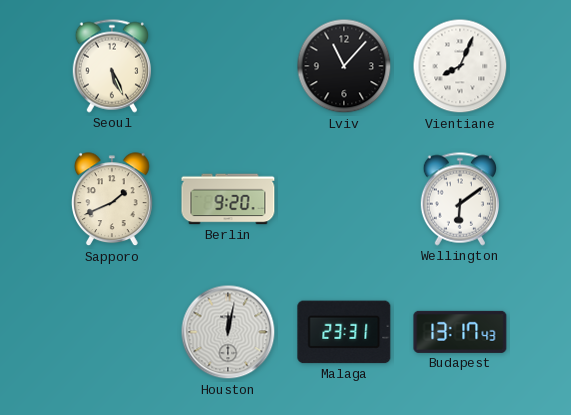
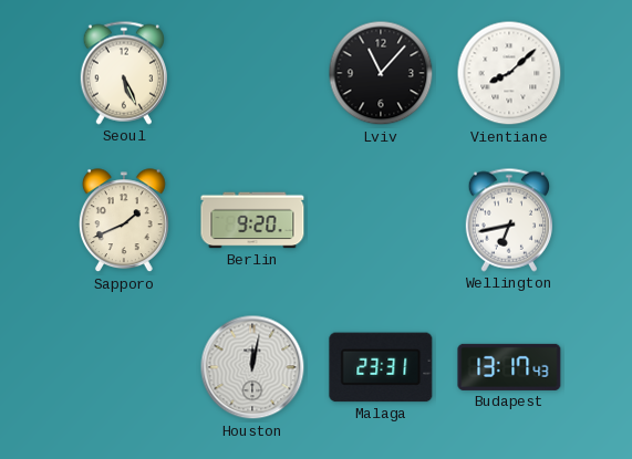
Vientiane: 8:04 -> 8:08
Wellington: 6:09 -> 6:43
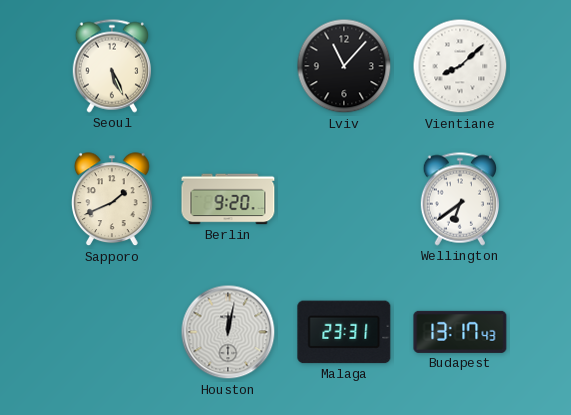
Wellington: 6:43 -> 6:39
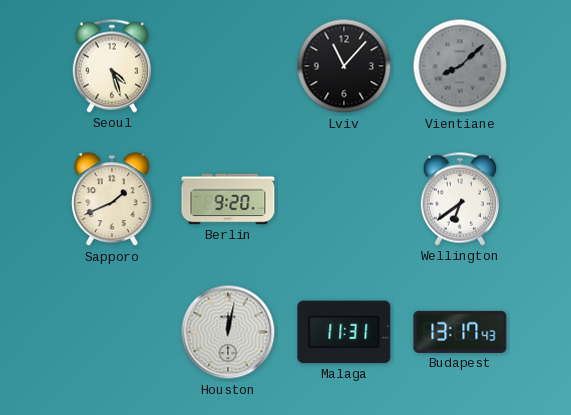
Seoul: 5:26 -> 4:27
Vientiane dial: white -> grey
Malaga: 23:31 -> 11:31
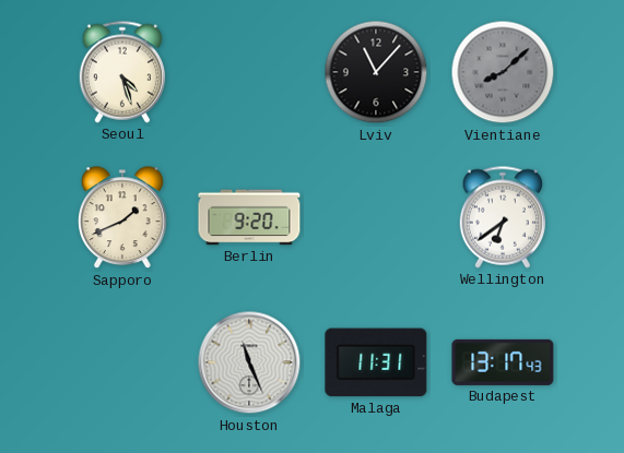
Houston: 12:02 -> 11:26
